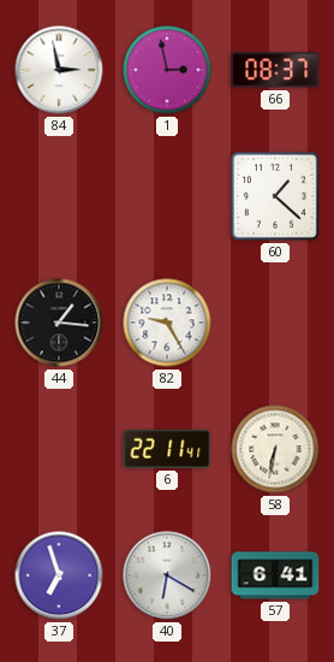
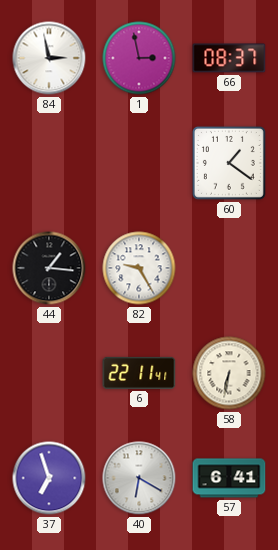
60: 1:22 -> 1:21
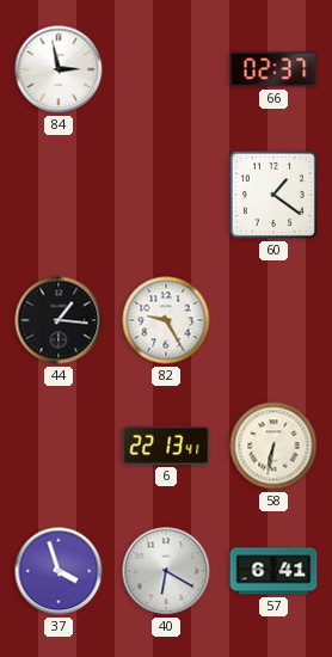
1: 2:58 -> none
66: 08:37 -> 02:37
6: 22:11 -> 22:13
37: 6:57 -> 3:57
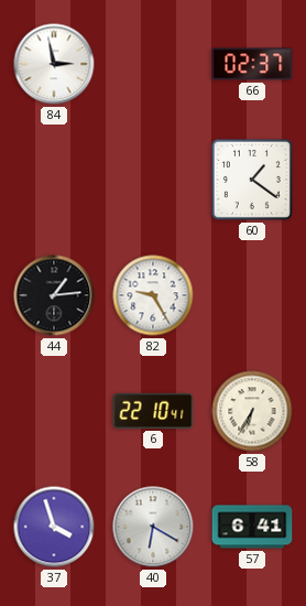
44: 1:16 -> 1:14
6: 22:13 -> 22:10
58: 6:32 -> 6:35
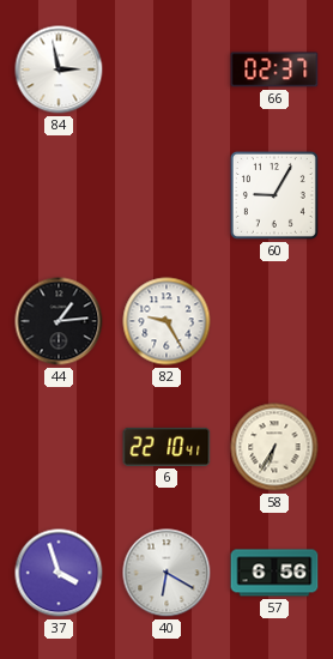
60: 1:21 -> 9:05
57: 6:41 -> 6:56
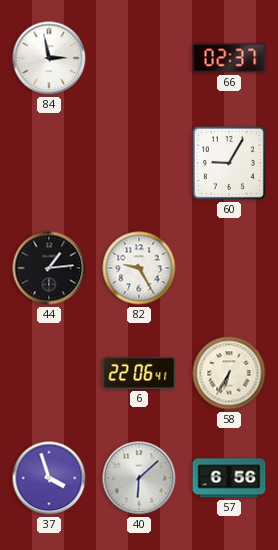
6: 22:10 -> 22:06
40: 6:20 -> 6:08
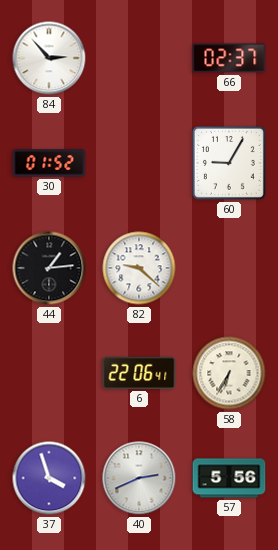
84: 2:58 -> 2:53
30: none -> 01:52
82: 9:25 -> 9:22
40: 6:08 -> 2:41
57: 6:56 -> 5:56
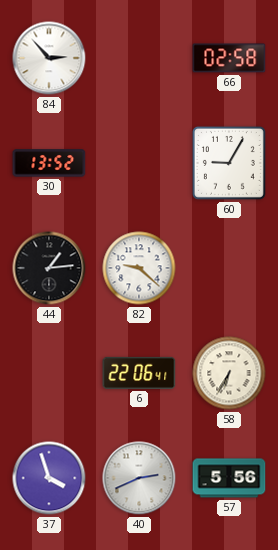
66: 02:37 -> 02:58
30: 01:52 -> 13:52
